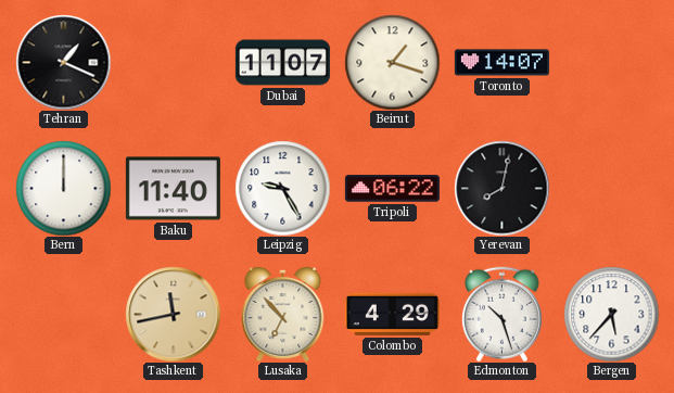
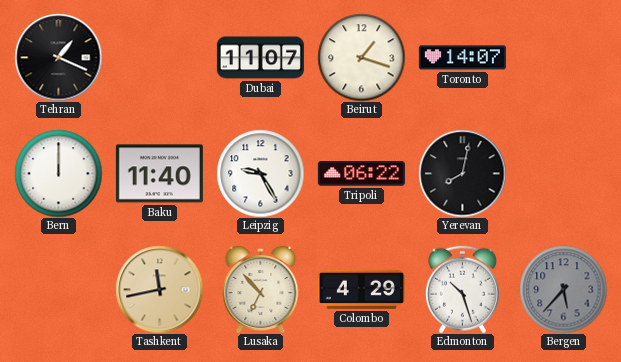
Bergen dial: white -> grey
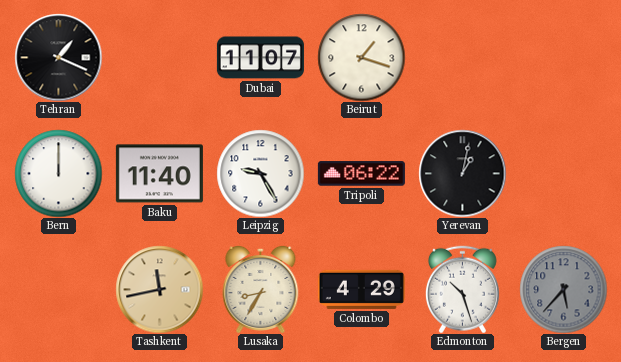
Toronto: 14:07 -> none
Yerevan: 8:02 -> 1:02
Lusaka: 6:53 -> 8:35
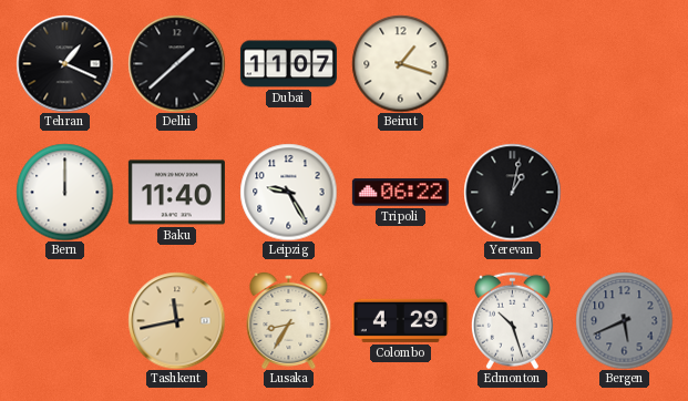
Delhi: none -> 1:38
Bergen: 5:37 -> 5:41
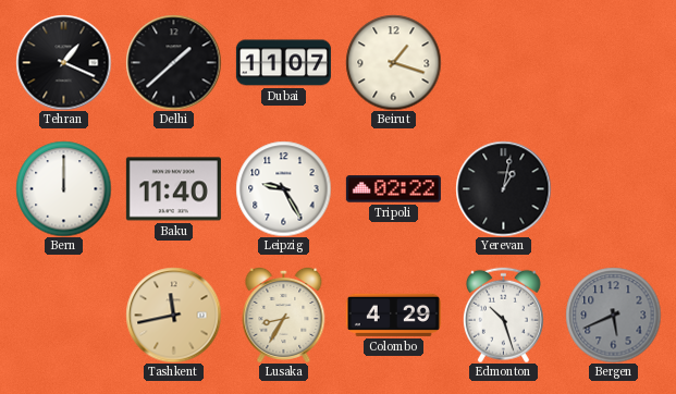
Tripoli: 06:22 -> 02:22
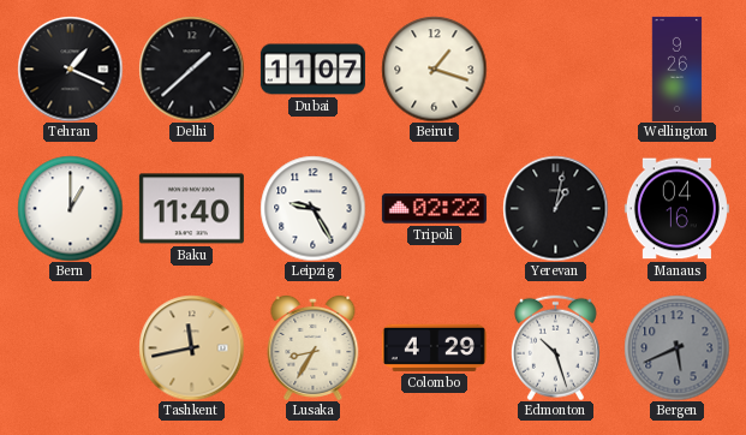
Wellington: none -> 9:26
Bern: 12:00 -> 1:00
Manaus: none -> 04:16
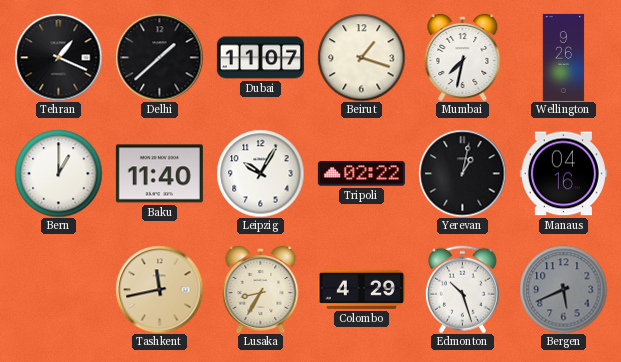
Mumbai: none -> 7:32
Leipzig: 9:25 -> 10:05
